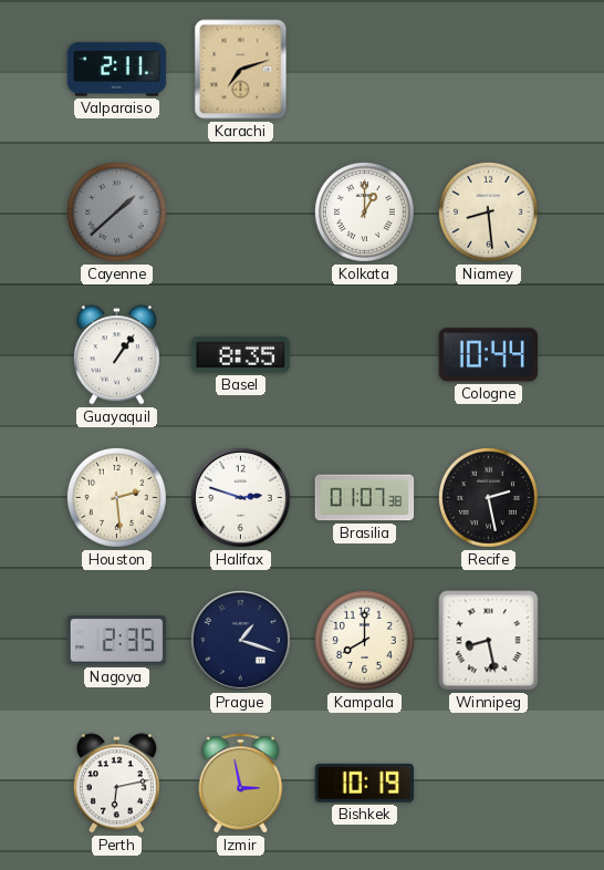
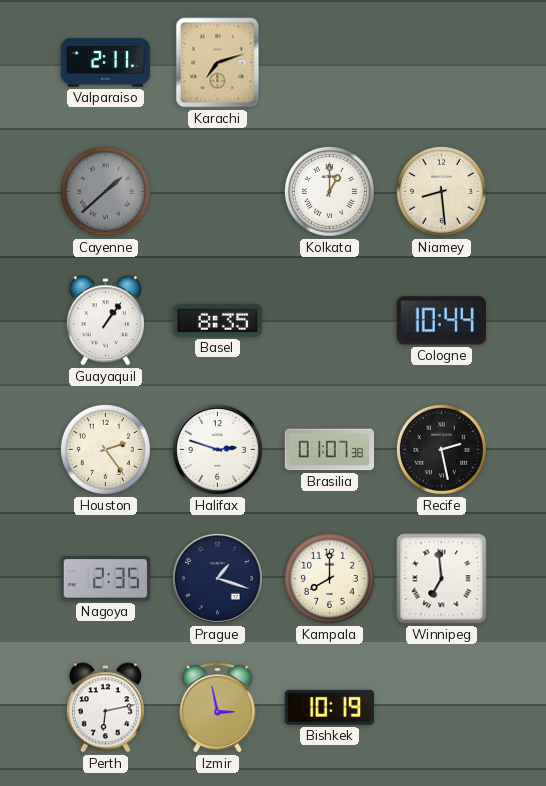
Houston: 2:29 -> 2:24
Winnipeg: 8:28 -> 6:59
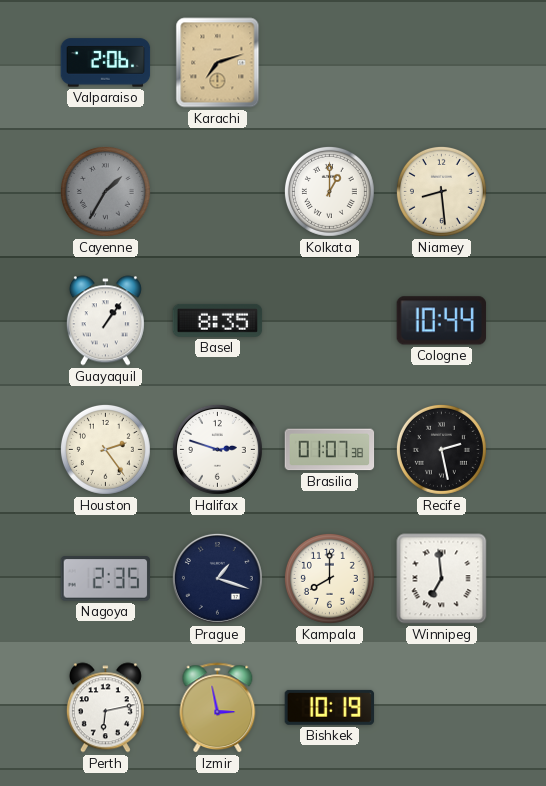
Valparaiso: 2:11 -> 2:06
Cayenne: 1:38 -> 1:35
